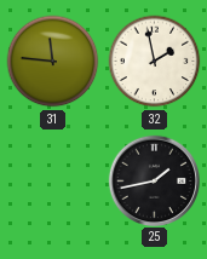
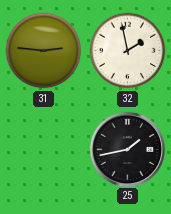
31: 11:46 -> 2:46
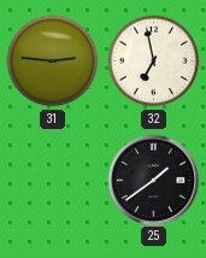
32: 1:58 -> 6:58
25: 1:43 -> 1:39
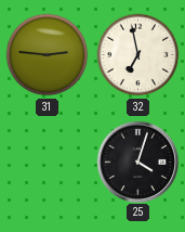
25: 1:39 -> 4:03
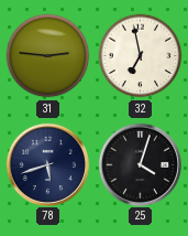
78: none -> 5:42
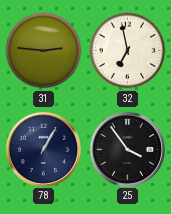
78: 5:42 -> 1:05
25: 4:03 -> 3:54
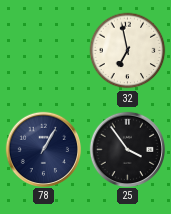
31: 2:46 -> none
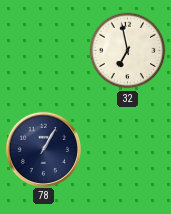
25: 3:54 -> none
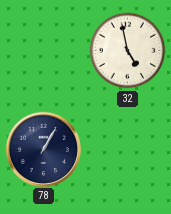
32: 6:58 -> 4:58
